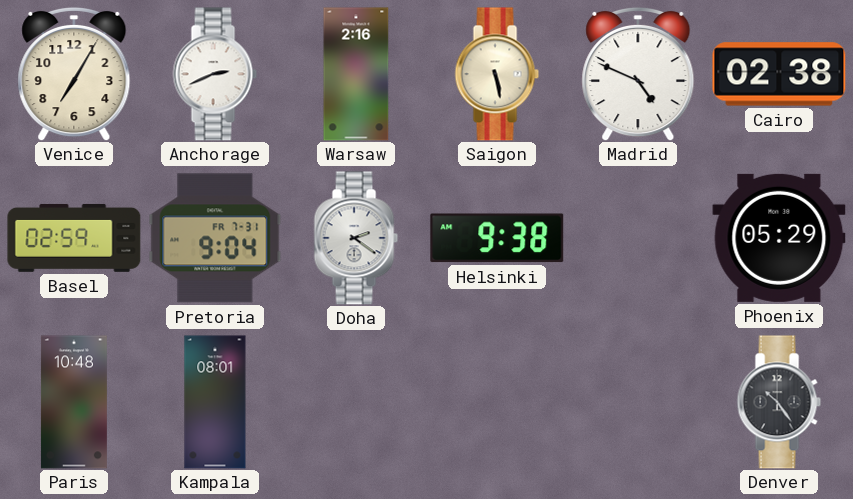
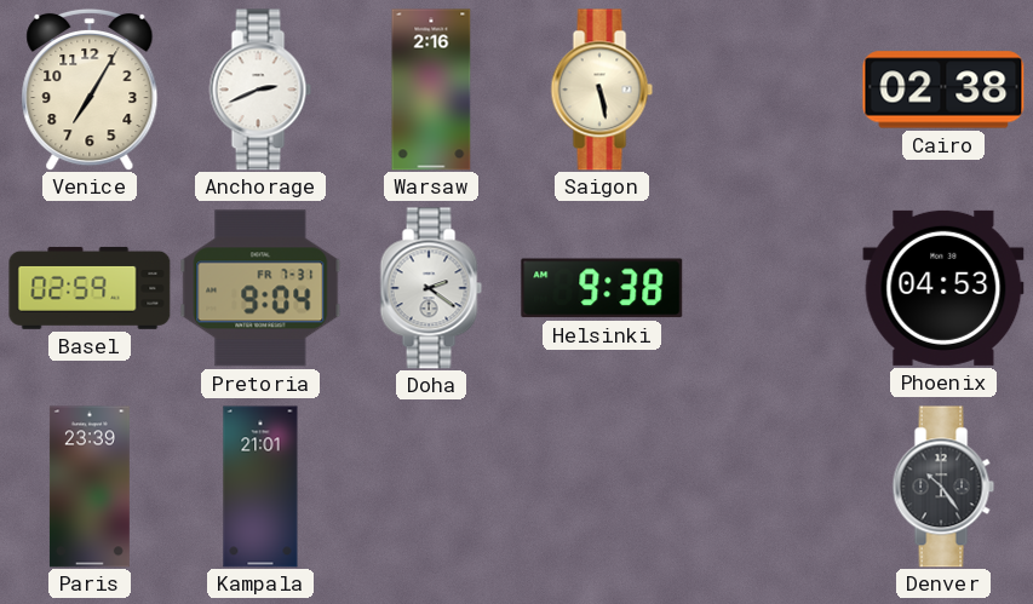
Madrid: 4:49 -> none
Phoenix: 05:29 -> 04:53
Paris: 10:48 -> 23:39
Kampala: 08:01 -> 21:01
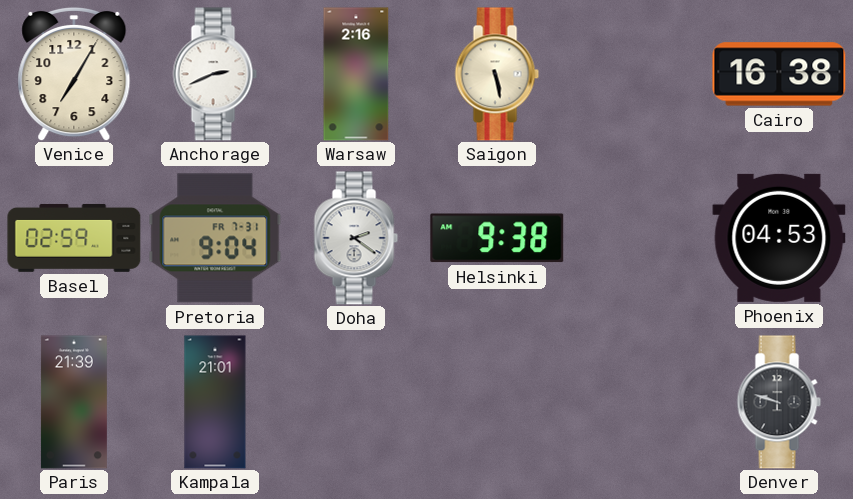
Cairo: 02:38 -> 16:38
Paris: 23:39 -> 21:39
Denver: 10:24 -> 9:48
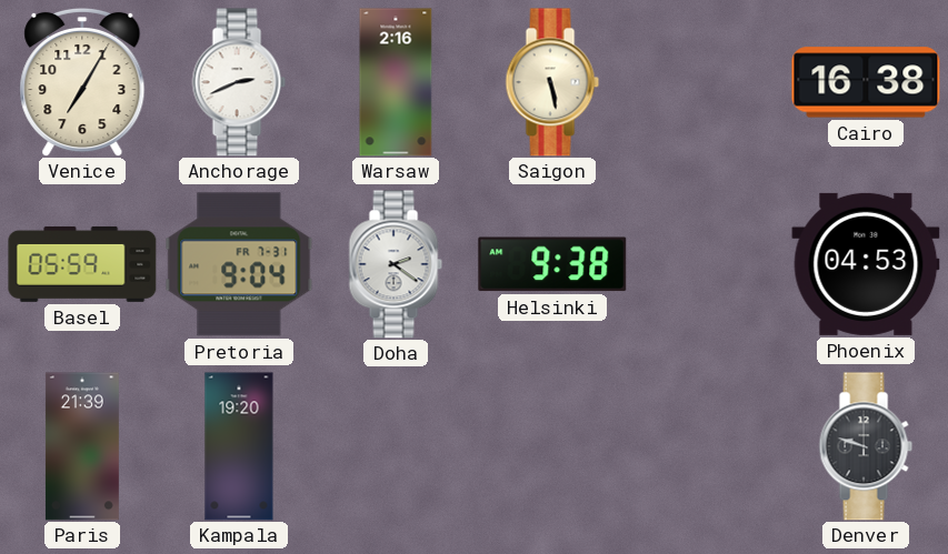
Basel: 02:59 -> 05:59
Kampala: 21:01 -> 19:20
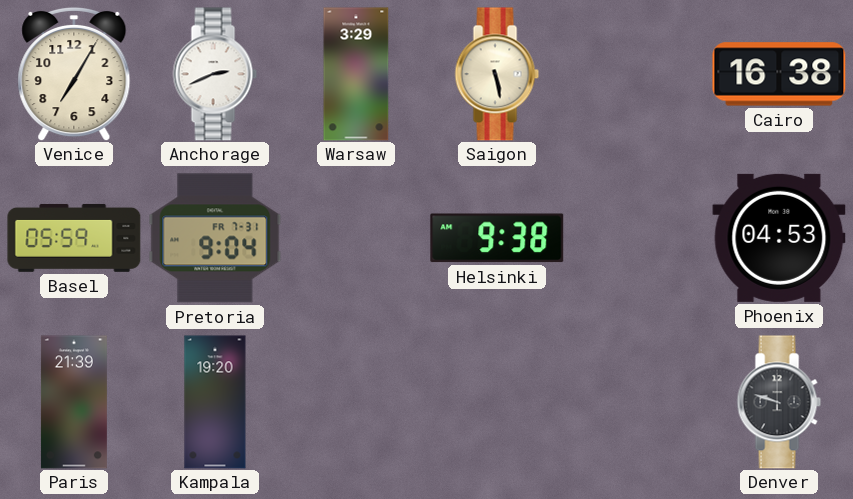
Warsaw: 2:16 -> 3:29
Doha: 2:21 -> none
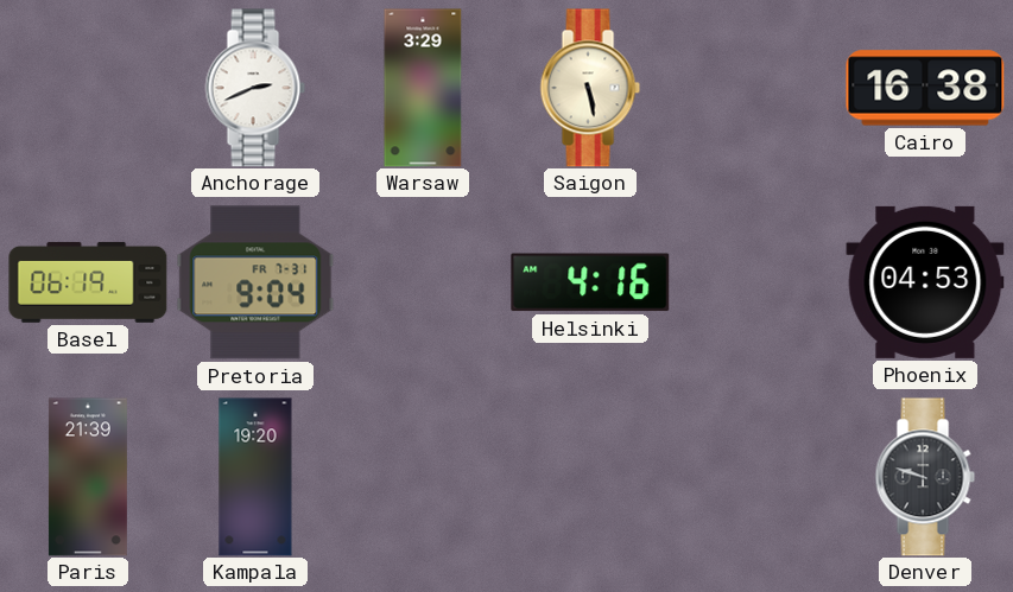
Venice: 7:05 -> none
Basel: 05:59 -> 06:19
Helsinki: 9:38 -> 4:16
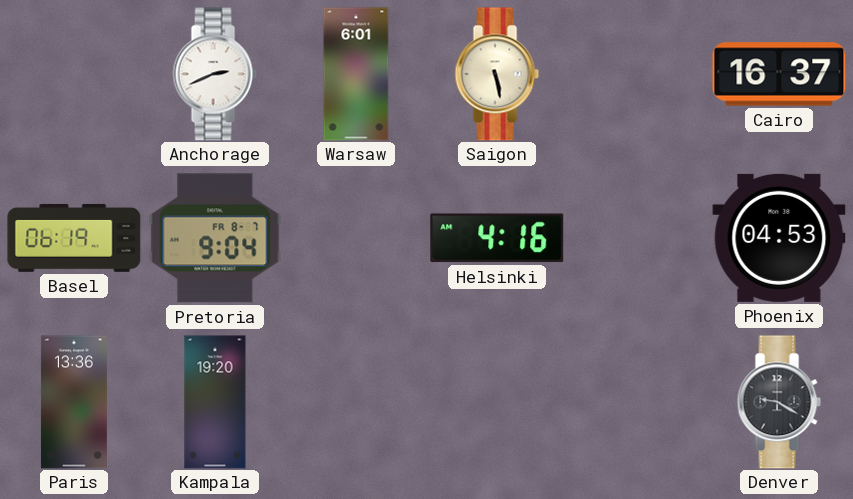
Warsaw: 3:29 -> 6:01
Cairo: 16:38 -> 16:37
Pretoria date: FR 7-31 -> FR 8-7
Paris: 21:39 -> 13:36
Denver: 9:48 -> 9:20
